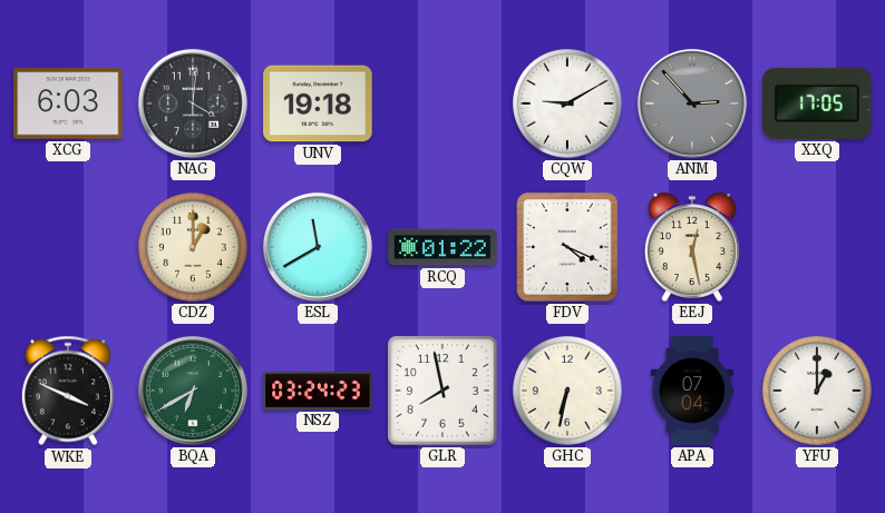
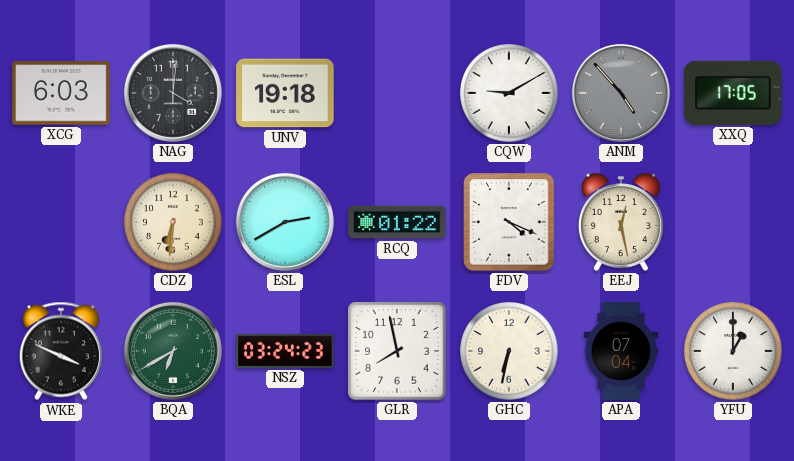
ANM: 2:53 -> 4:53
CDZ: 1:00 -> 6:31
ESL: 11:40 -> 2:40
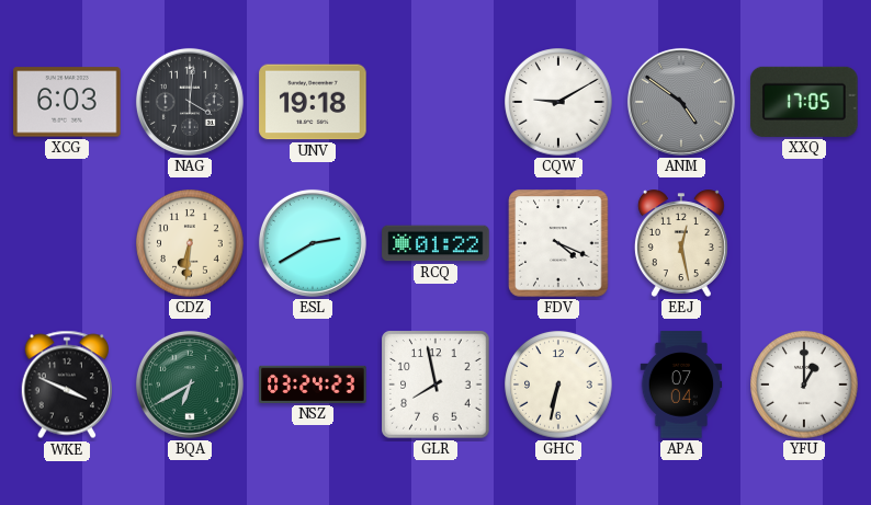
ANM: 4:53 -> 4:51
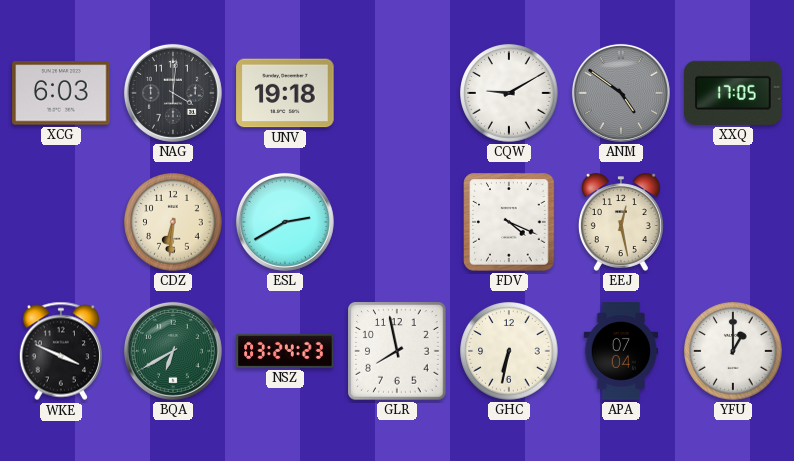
RCQ: 01:22 -> none
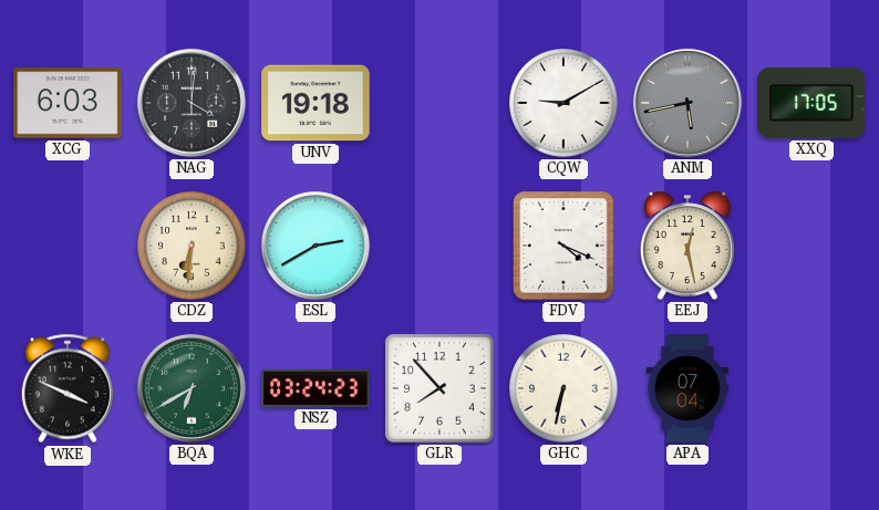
ANM: 4:51 -> 5:43
GLR: 7:58 -> 7:53
YFU: 1:00 -> none
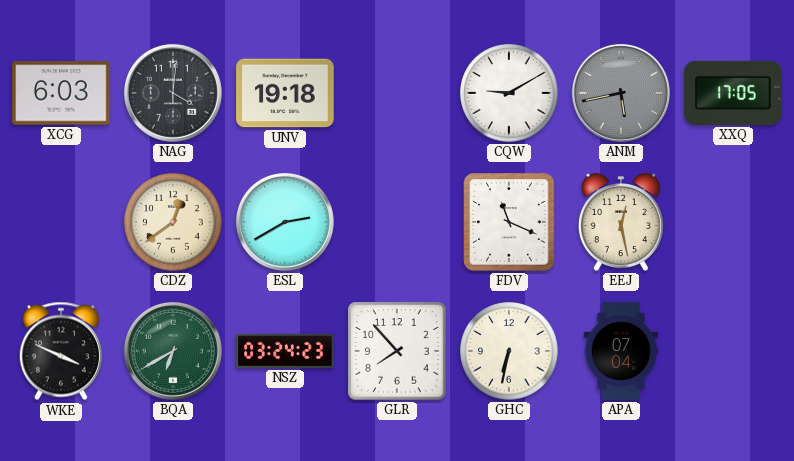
CDZ: 6:31 -> 12:39
FDV: 4:19 -> 11:19
